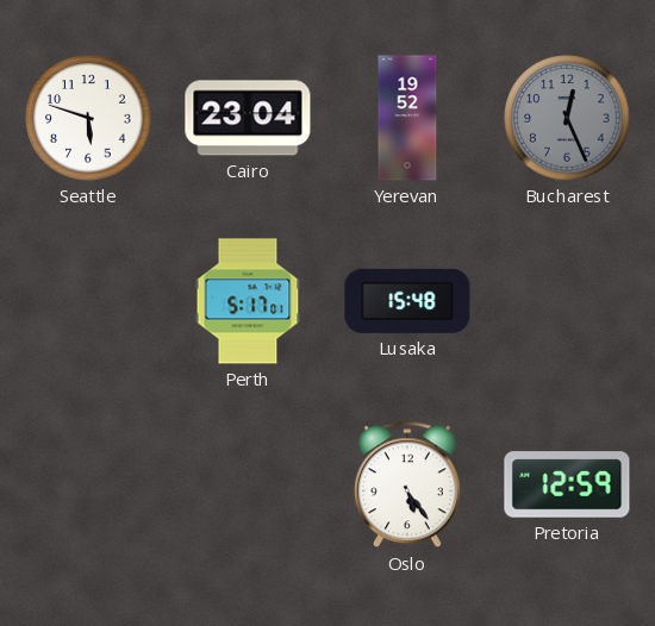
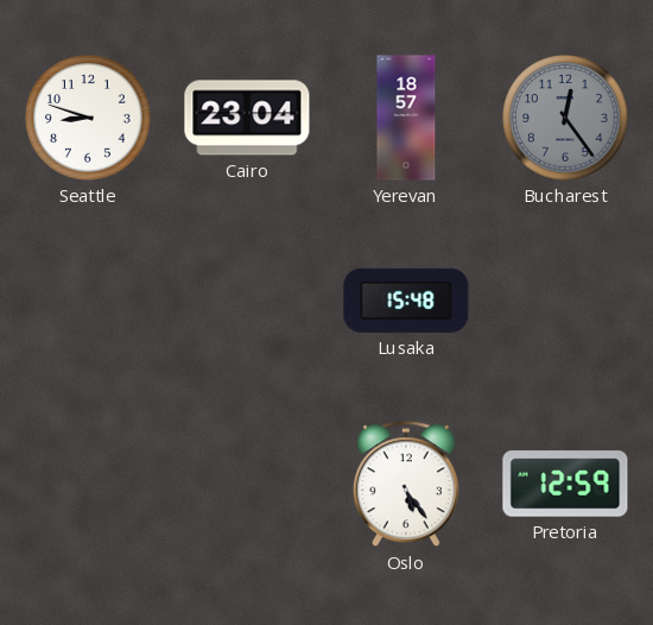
Seattle: 5:48 -> 8:48
Yerevan: 19:52 -> 18:57
Bucharest: 12:26 -> 12:24
Perth: 5:17 -> none
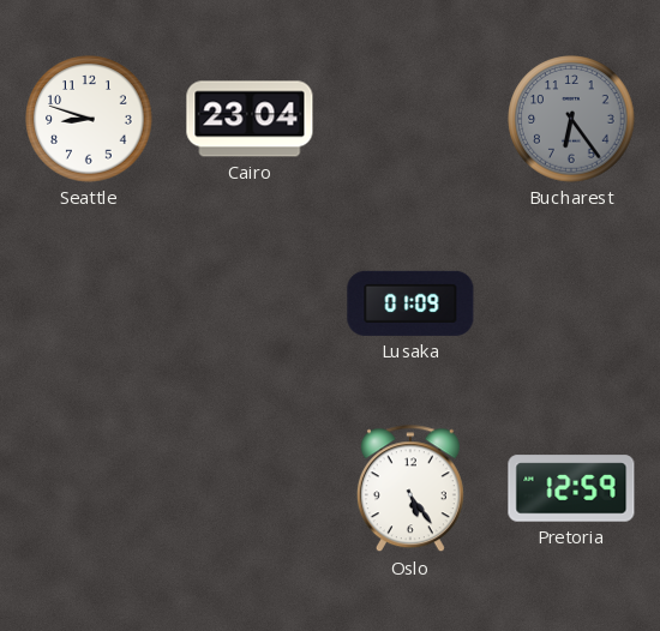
Yerevan: 18:57 -> none
Bucharest: 12:24 -> 6:24
Lusaka: 15:48 -> 01:09
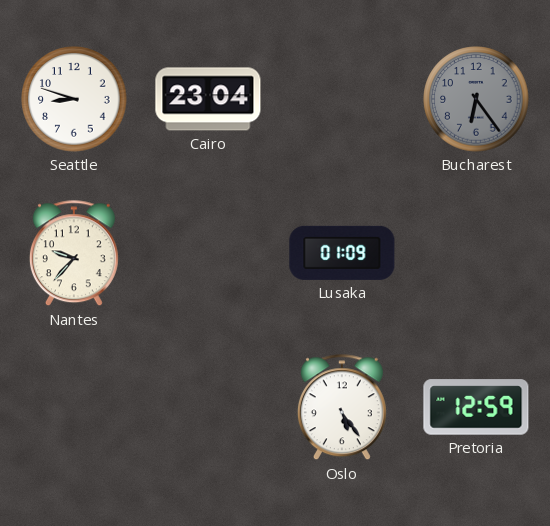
Nantes: none -> 9:37
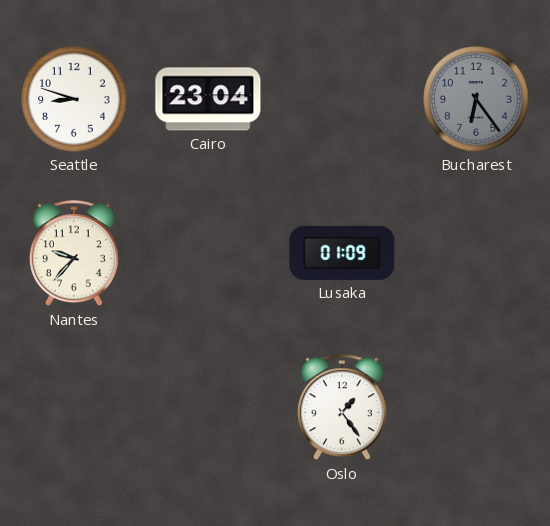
Oslo: 5:24 -> 1:24
Pretoria: 12:59 -> none
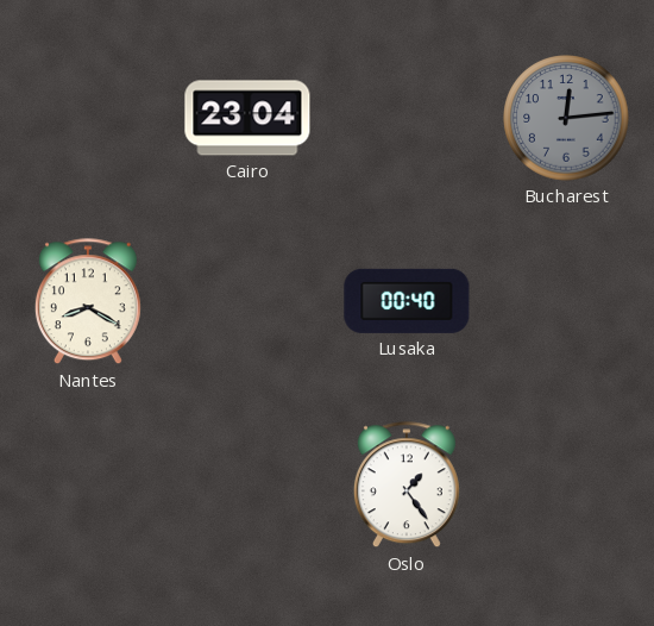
Seattle: 8:48 -> none
Bucharest: 6:24 -> 12:14
Nantes: 9:37 -> 8:20
Lusaka: 01:09 -> 00:40
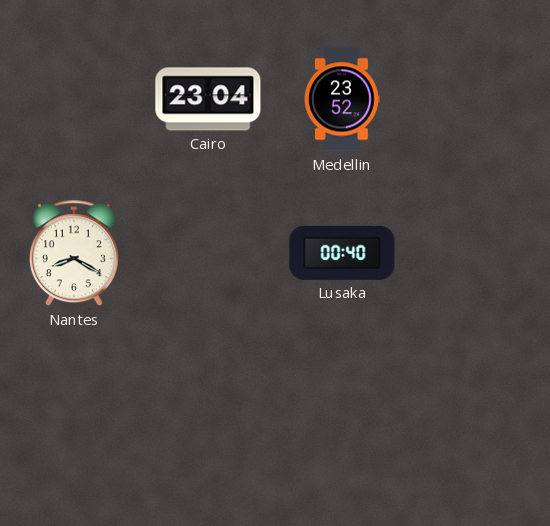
Medellin: none -> 23:52
Bucharest: 12:14 -> none
Oslo: 1:24 -> none
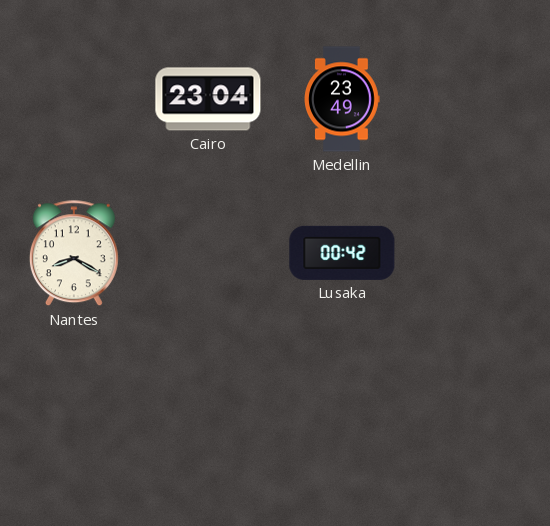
Medellin: 23:52 -> 23:49
Lusaka: 00:40 -> 00:42
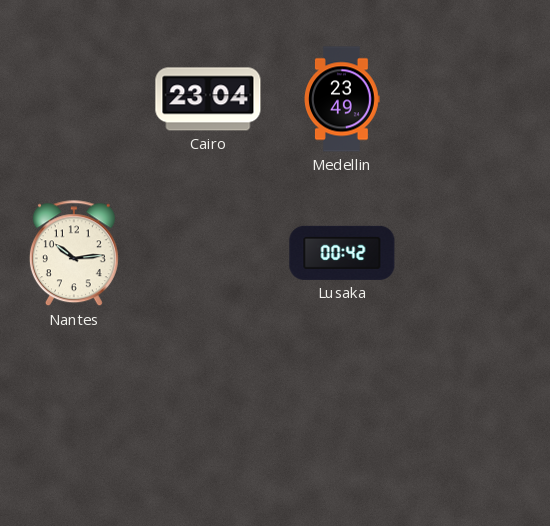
Nantes: 8:20 -> 10:14
